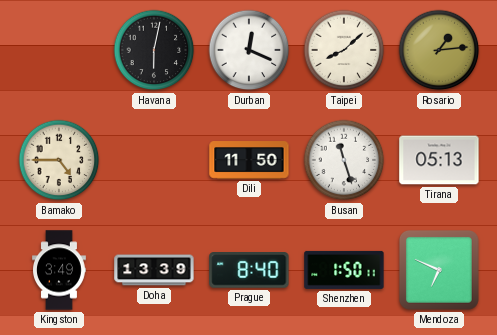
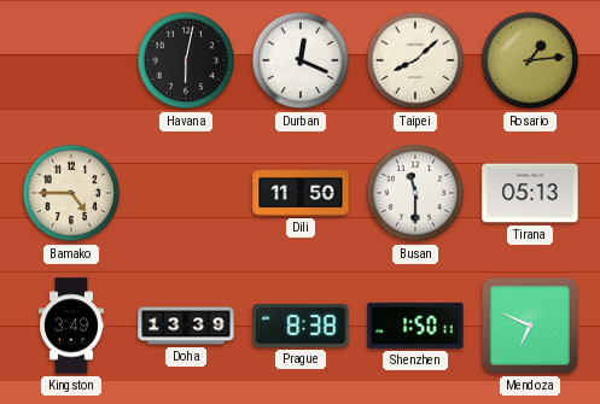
Busan: 11:27 -> 11:30
Prague: 8:40 -> 8:38
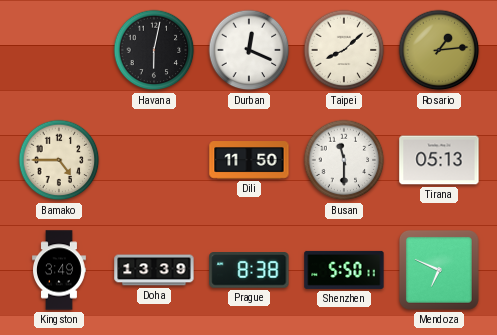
Shenzhen: 1:50 -> 5:50
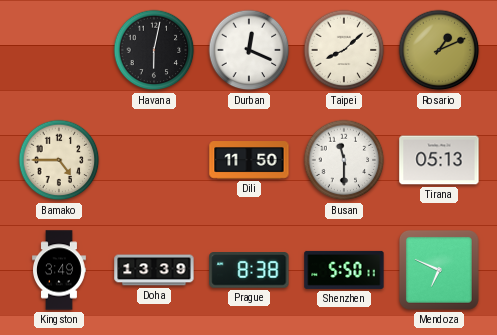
Rosario: 1:14 -> 1:11
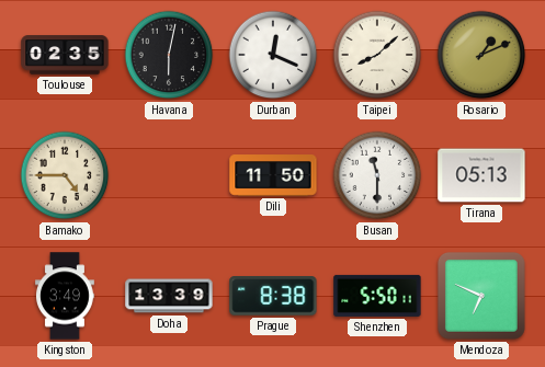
Toulouse: none -> 02:35
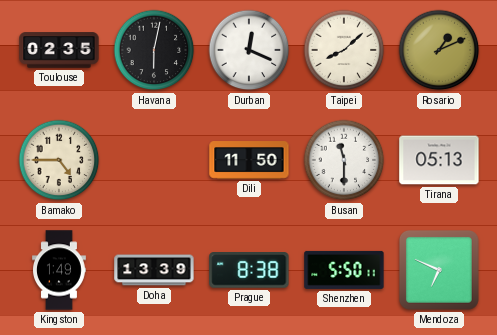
Kingston: 3:49 -> 1:49
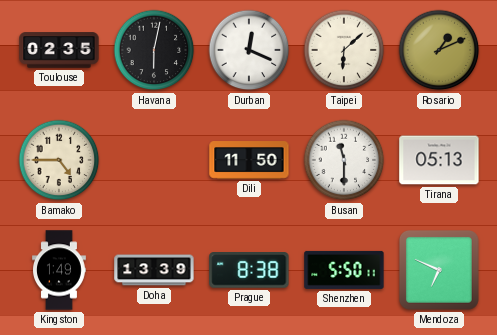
Taipei: 8:08 -> 6:08
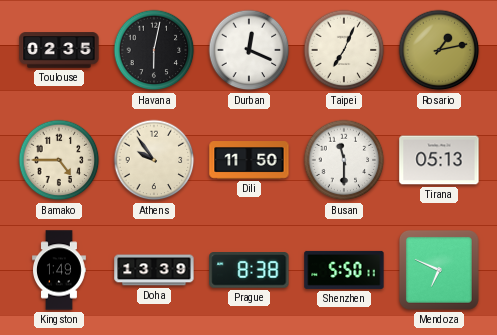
Taipei: 6:08 -> 7:04
Rosario: 1:11 -> 1:13
Athens: none -> 9:54
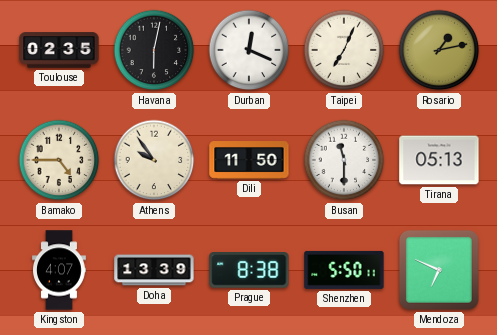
Kingston: 1:49 -> 4:07
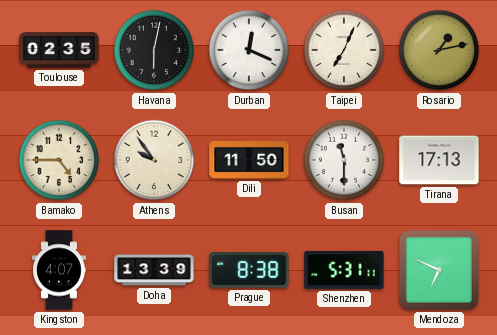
Tirana: 05:13 -> 17:13
Shenzhen: 5:50 -> 5:31
